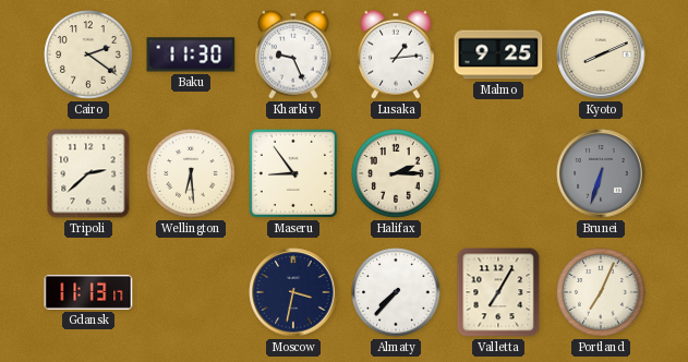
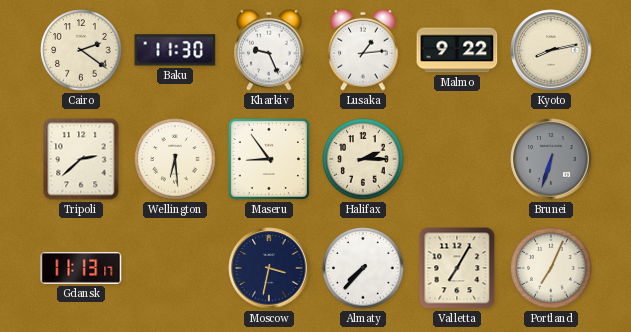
Malmo: 9:25 -> 9:22
Kyoto: 8:11 -> 8:13
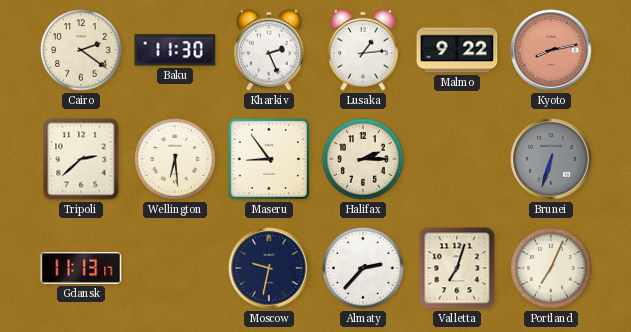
Kharkiv: 9:26 -> 2:26
Kyoto dial: cream -> salmon
Moscow: 3:32 -> 9:32
Almaty: 7:37 -> 2:37
Valletta: 7:05 -> 7:03
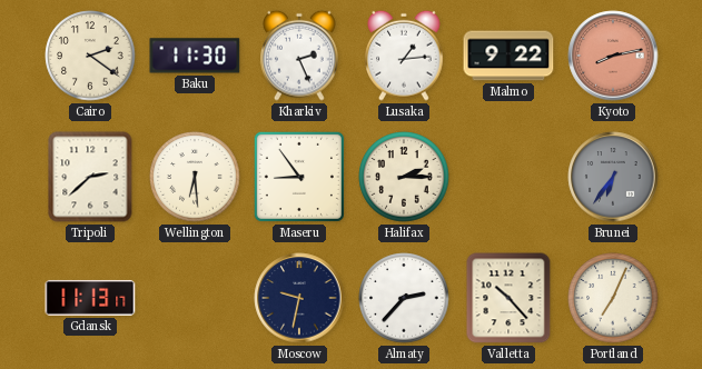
Brunei: 6:33 -> 6:36
Valletta: 7:03 -> 10:23
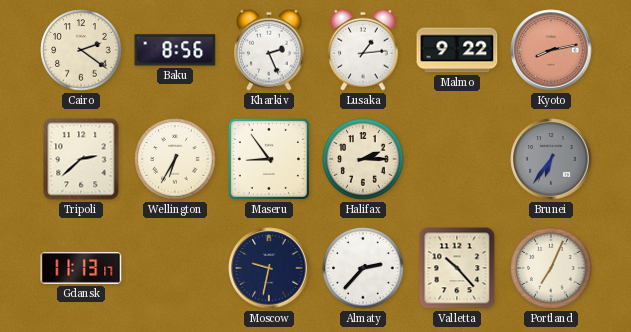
Baku: 11:30 -> 8:56
Wellington: 6:29 -> 6:35
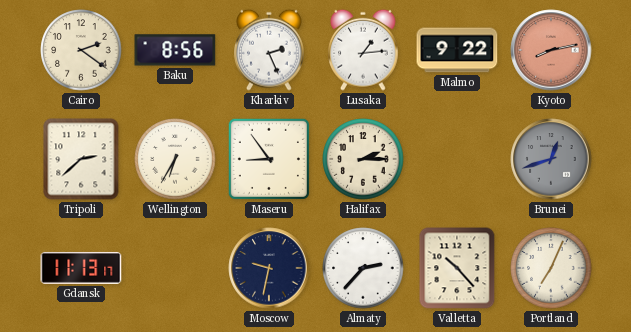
Brunei: 6:36 -> 12:42
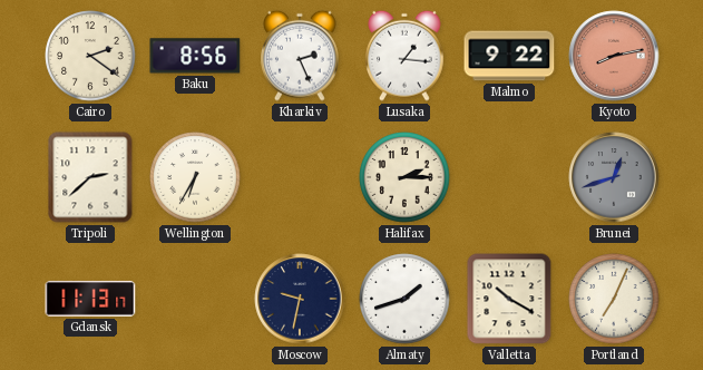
Lusaka: 1:14 -> 1:16
Maseru: 8:54 -> none
Almaty: 2:37 -> 1:42
Valletta: 10:23 -> 10:20
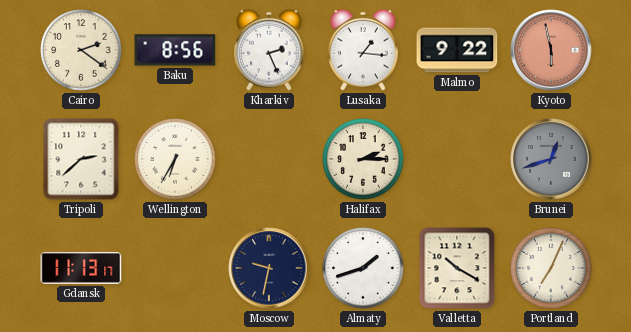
Kyoto: 8:13 -> 5:58
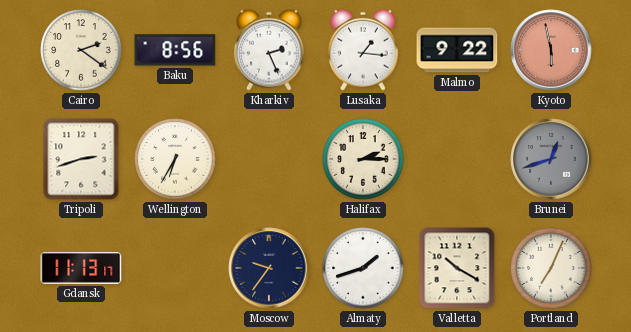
Tripoli: 2:38 -> 2:42
Moscow: 9:32 -> 9:36
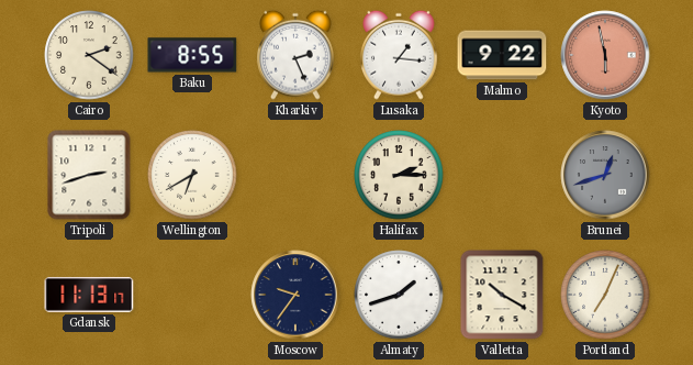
Baku: 8:56 -> 8:55
Wellington: 6:35 -> 6:40
